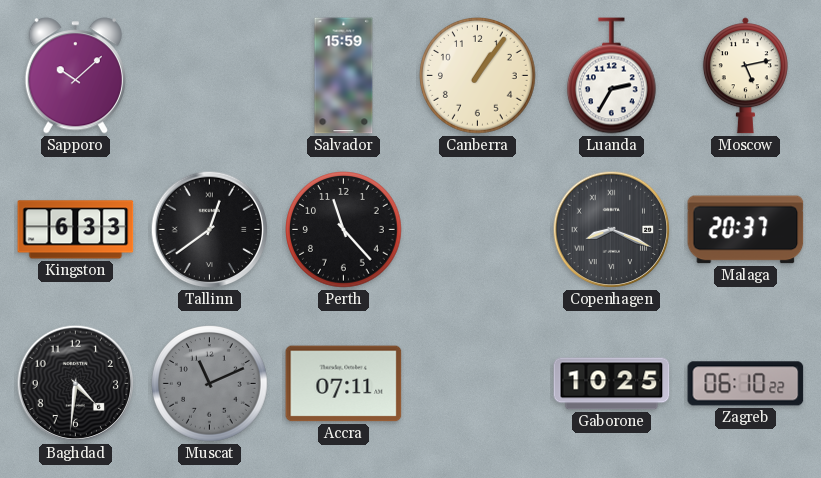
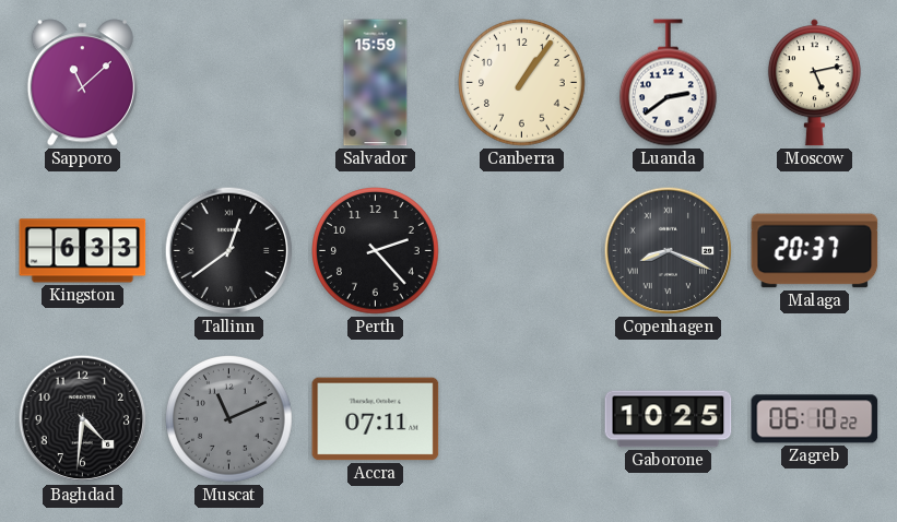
Sapporo: 10:08 -> 11:08
Luanda: 2:35 -> 2:39
Perth: 11:23 -> 2:23
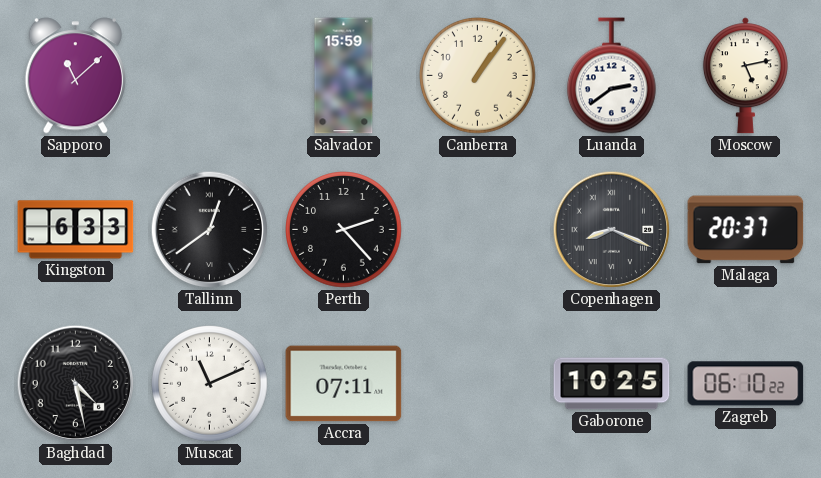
Baghdad: 4:31 -> 4:28
Muscat dial: grey -> white
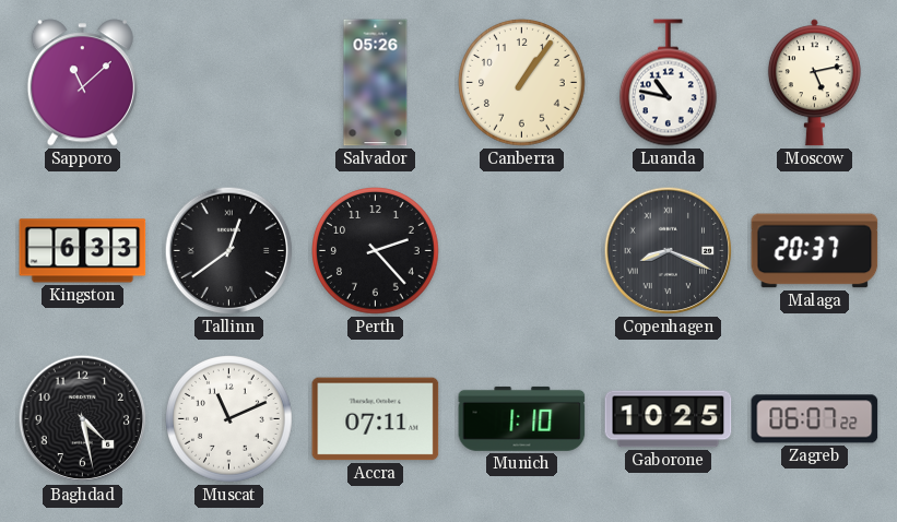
Salvador: 15:59 -> 05:26
Luanda: 2:39 -> 10:47
Munich: none -> 1:10
Zagreb: 06:10 -> 06:07
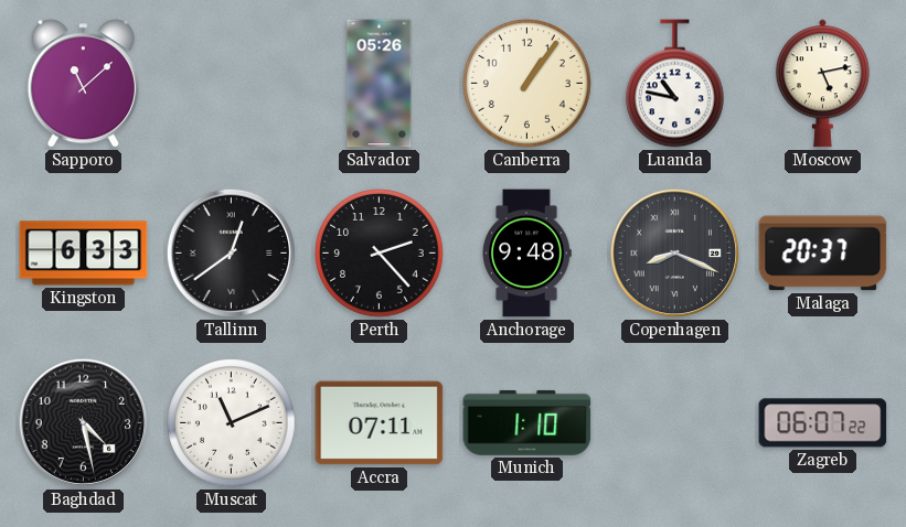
Anchorage: none -> 9:48
Gaborone: 10:25 -> none
